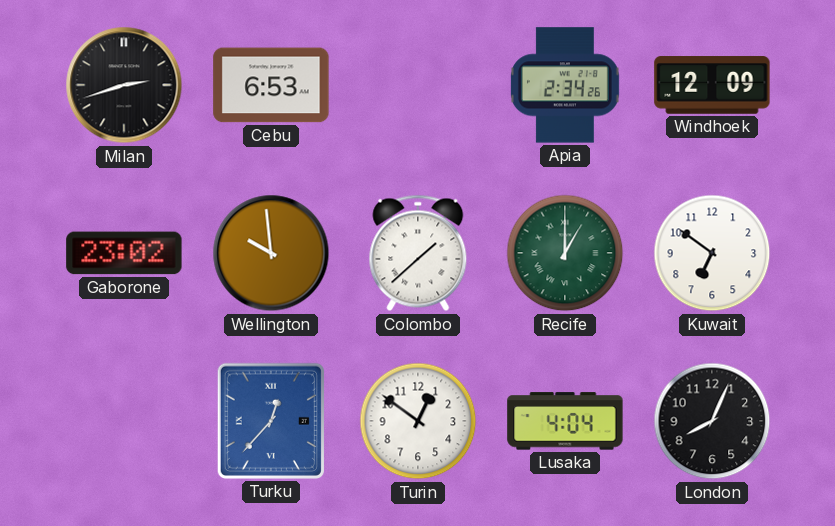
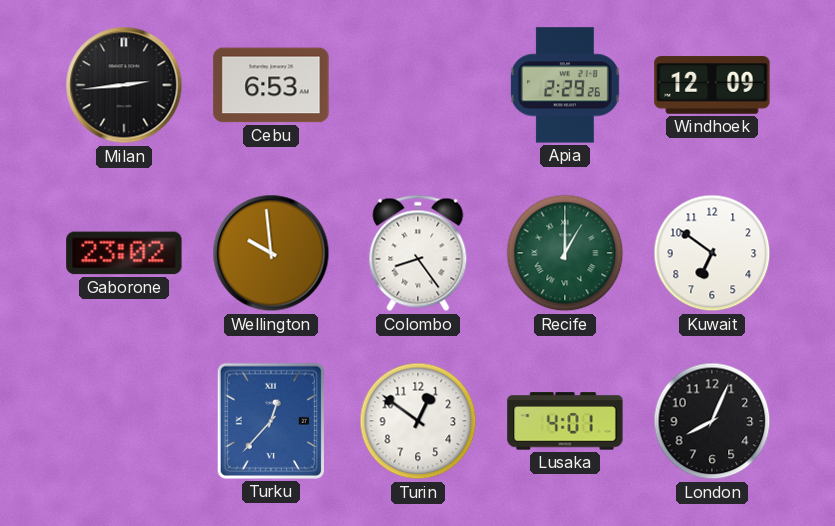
Milan: 2:42 -> 2:44
Apia: 2:34 -> 2:29
Colombo: 1:38 -> 8:24
Lusaka: 4:04 -> 4:01
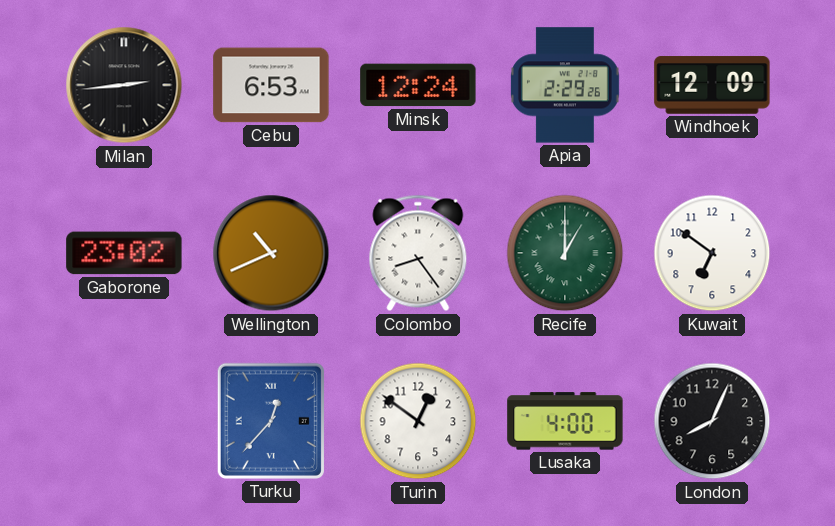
Minsk: none -> 12:24
Wellington: 9:59 -> 10:41
Lusaka: 4:01 -> 4:00
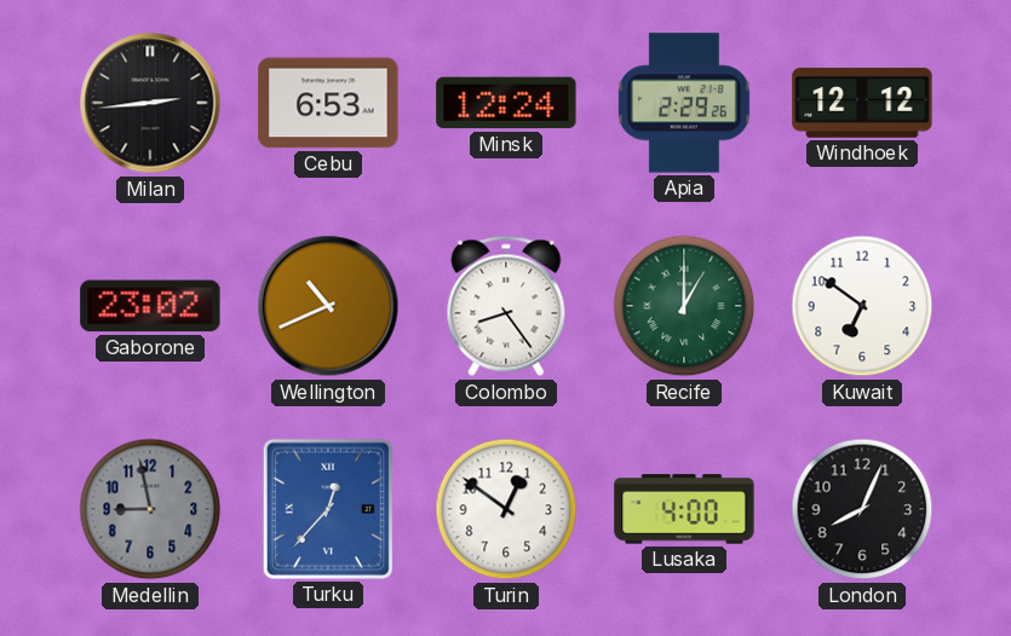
Windhoek: 12:09 -> 12:12
Medellin: none -> 8:58
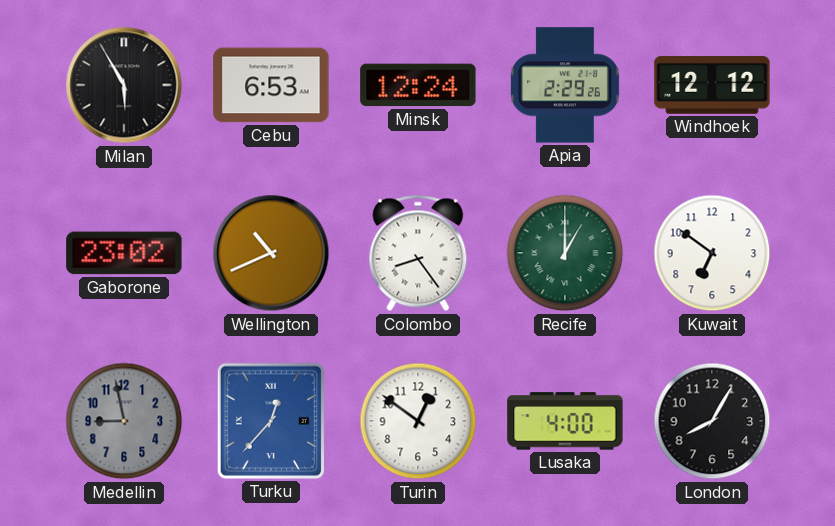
Milan: 2:44 -> 5:55
London: 8:04 -> 8:05
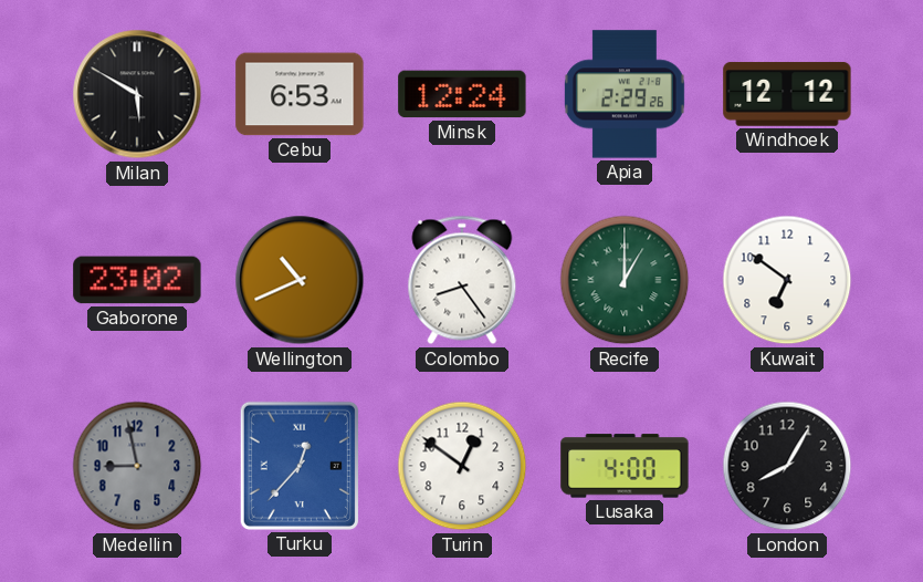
Milan: 5:55 -> 5:50
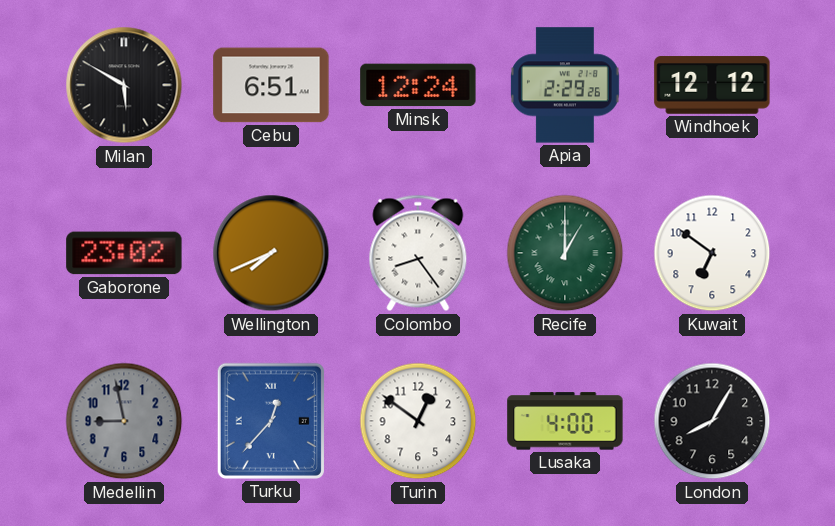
Cebu: 6:53 -> 6:51
Wellington: 10:41 -> 7:41
